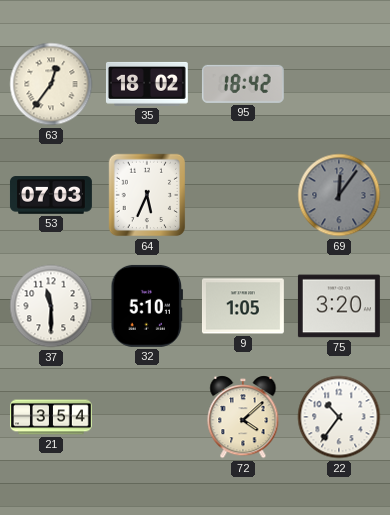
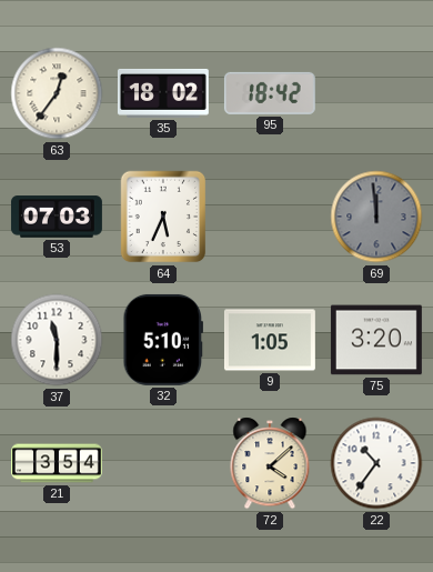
69: 12:06 -> 11:59
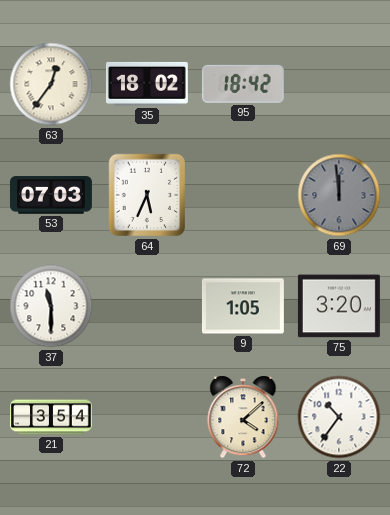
32: 5:10 -> none
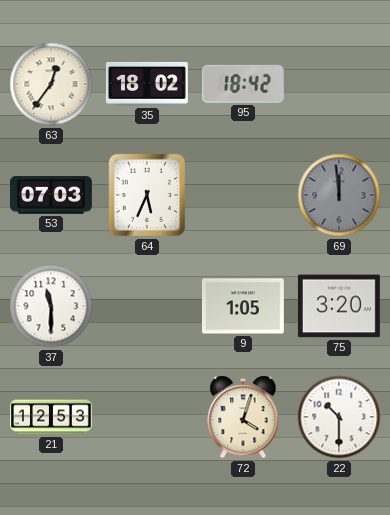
21: 3:54 -> 12:53
72: 4:08 -> 4:03
22: 10:36 -> 10:30
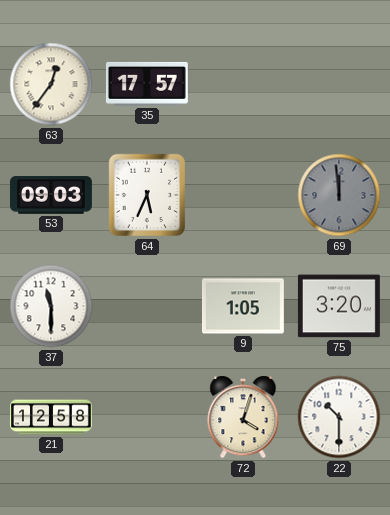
35: 18:02 -> 17:57
95: 18:42 -> none
53: 07:03 -> 09:03
21: 12:53 -> 12:58
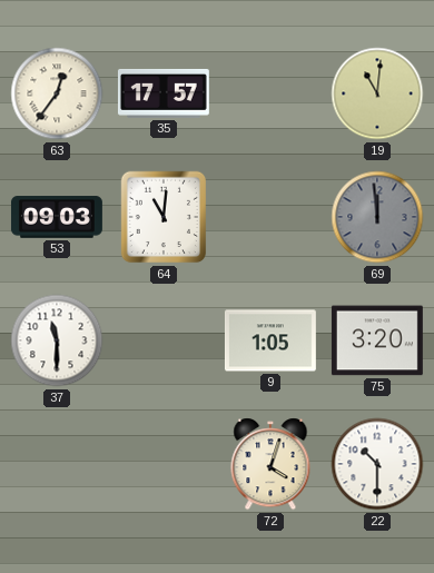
19: none -> 11:01
64: 5:34 -> 11:01
21: 12:58 -> none
